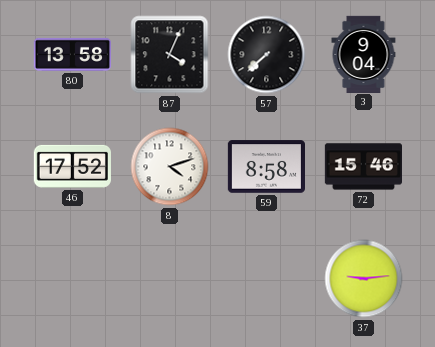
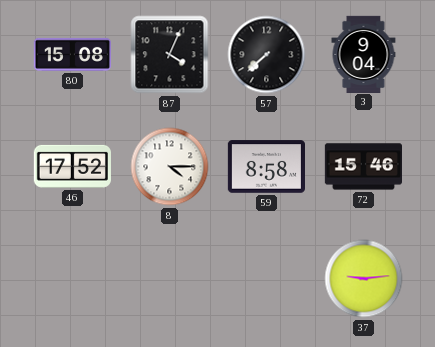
80: 13:58 -> 15:08
8: 4:12 -> 4:15
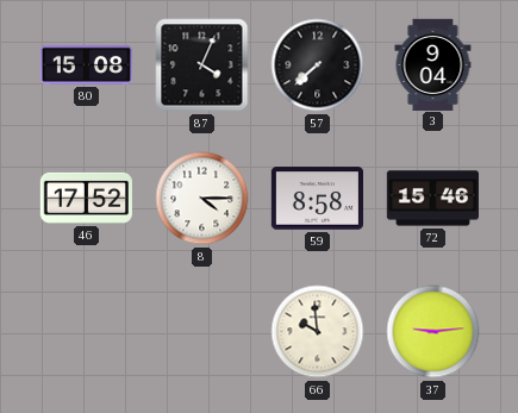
66: none -> 9:59
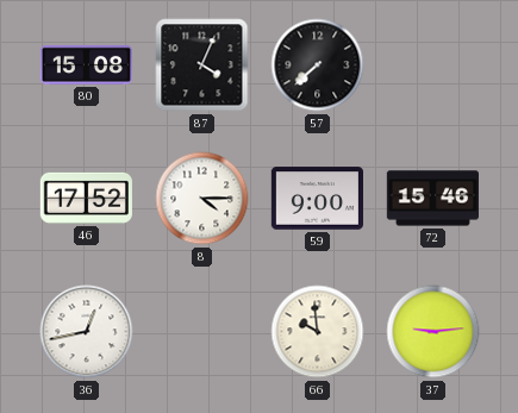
3: 9:04 -> none
59: 8:58 -> 9:00
36: none -> 12:43
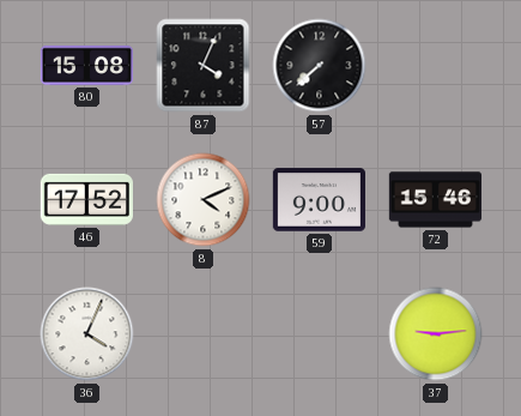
8: 4:15 -> 4:11
36: 12:43 -> 4:04
66: 9:59 -> none
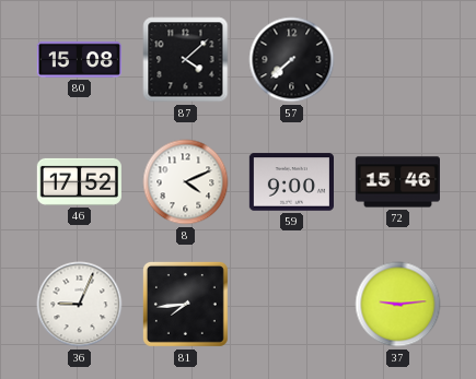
87: 4:04 -> 4:08
36: 4:04 -> 9:04
81: none -> 7:44
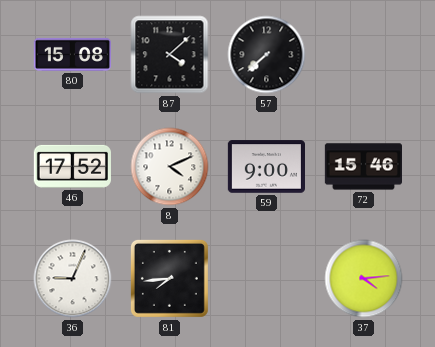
37: 9:14 -> 4:14
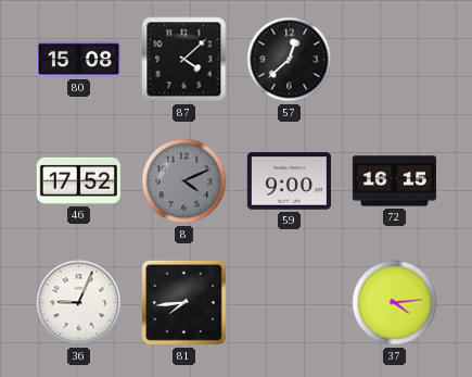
57: 7:38 -> 12:38
8 dial: white -> grey
72: 15:46 -> 16:15
